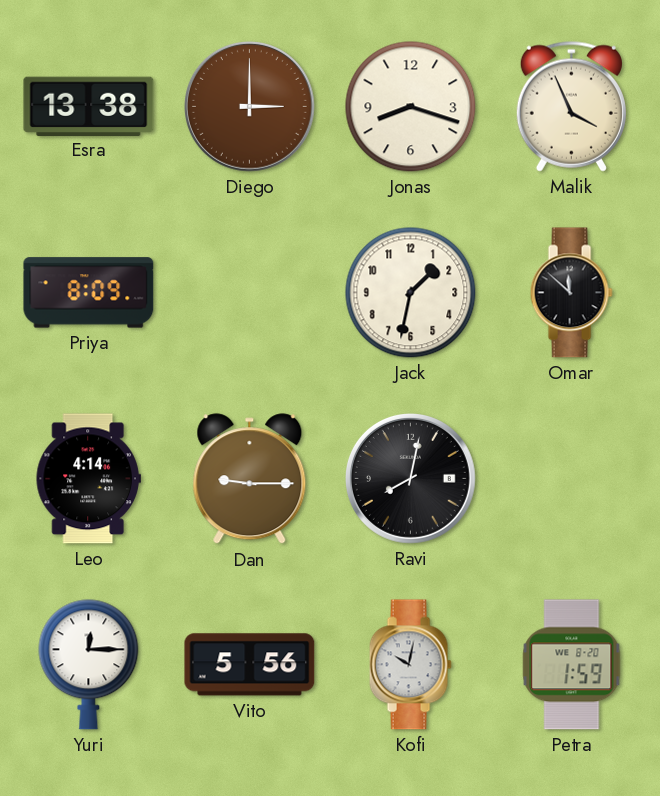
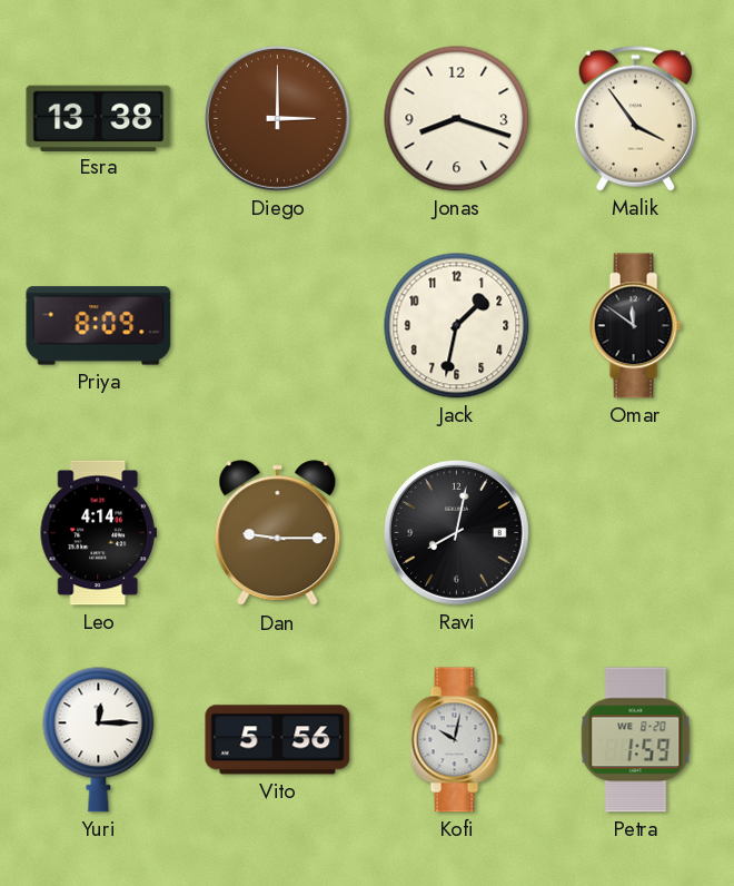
Malik: 3:56 -> 3:54
Omar: 11:52 -> 11:51
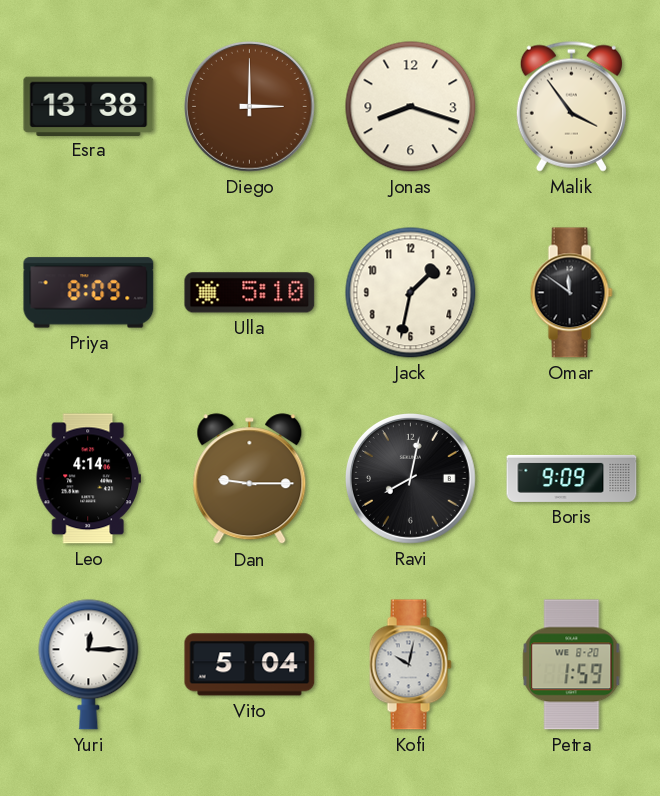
Ulla: none -> 5:10
Boris: none -> 9:09
Vito: 5:56 -> 5:04
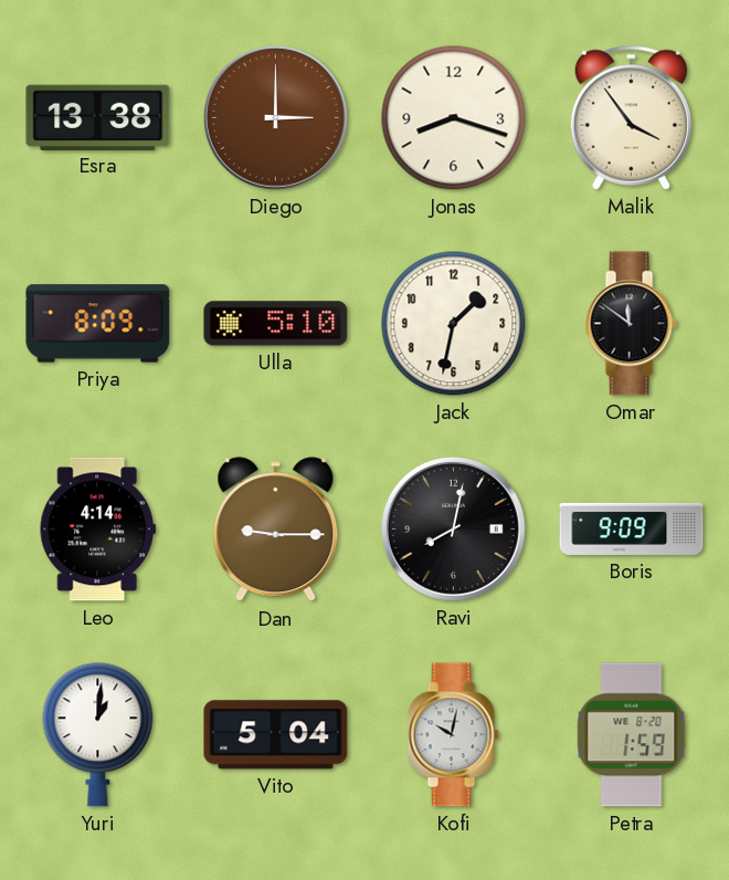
Yuri: 12:15 -> 1:01
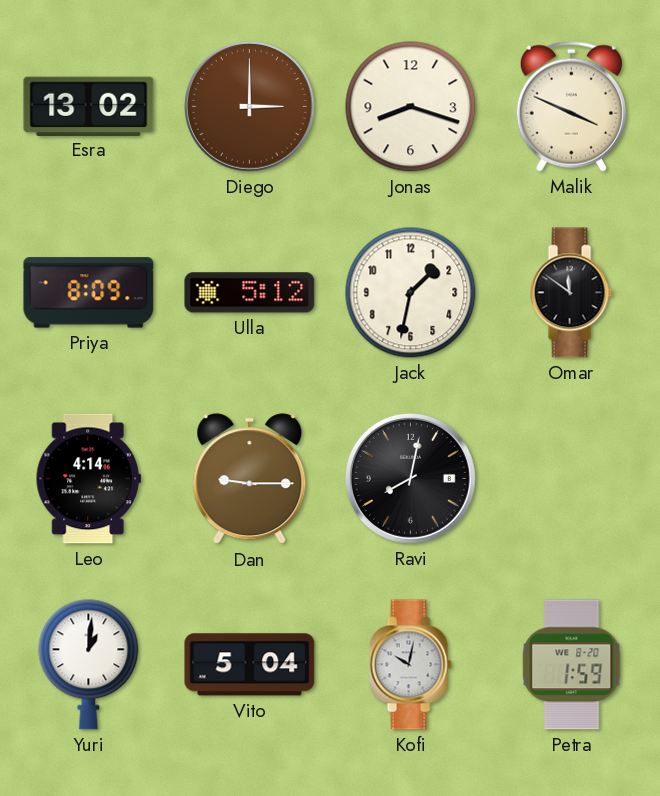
Esra: 13:38 -> 13:02
Malik: 3:54 -> 3:49
Ulla: 5:10 -> 5:12
Boris: 9:09 -> none
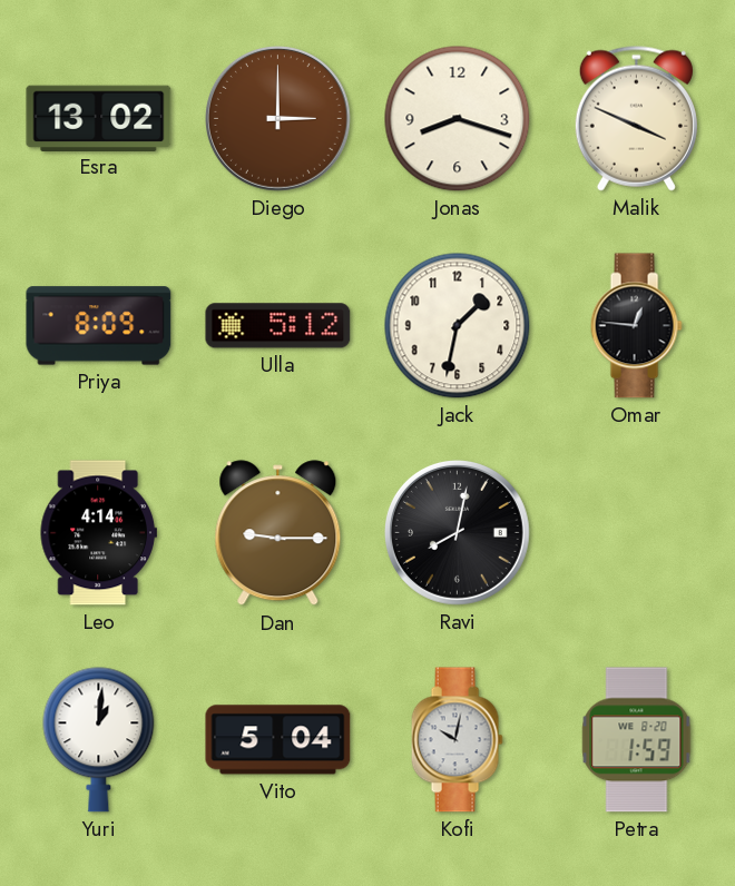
Omar: 11:51 -> 12:46
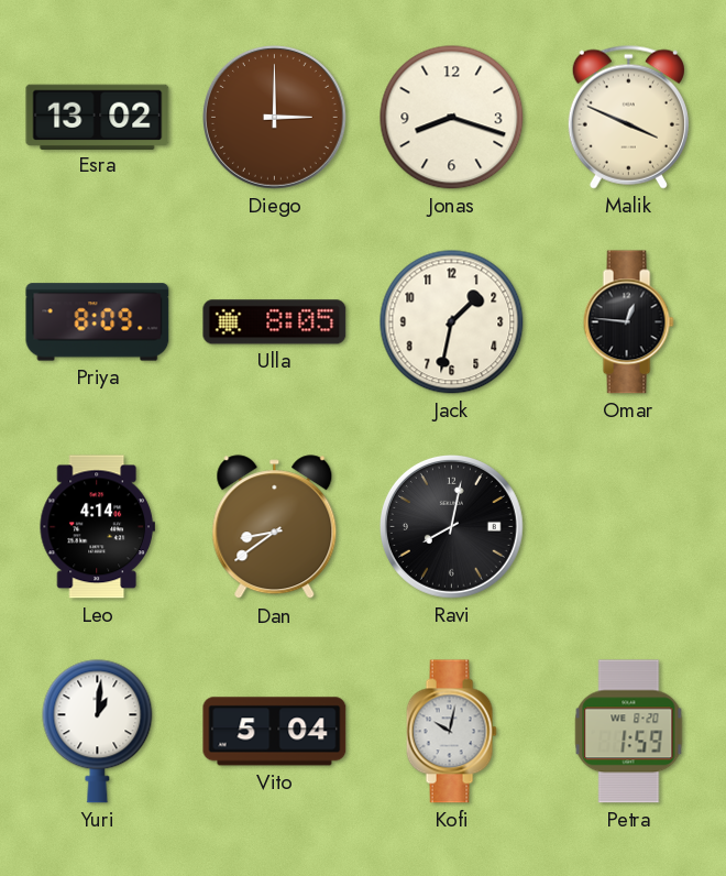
Ulla: 5:12 -> 8:05
Dan: 9:15 -> 8:39
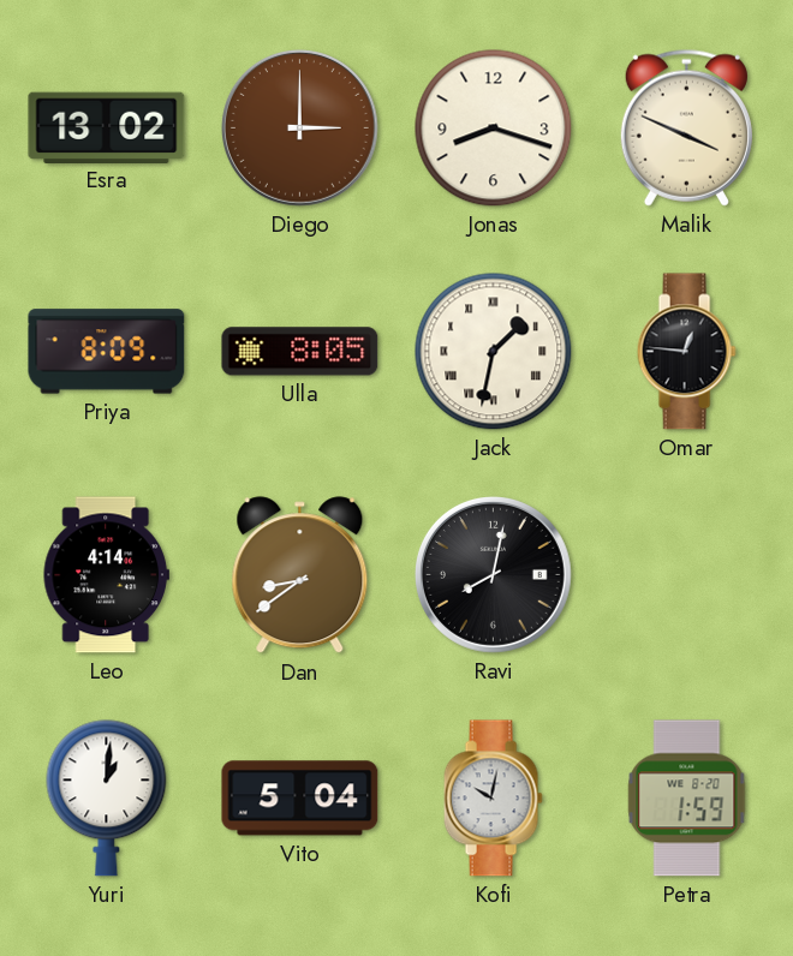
Jack numerals: Arabic -> Roman
